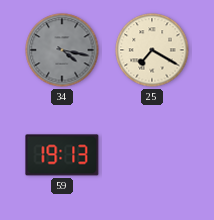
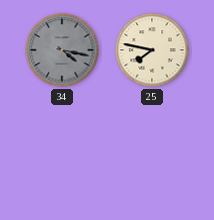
25: 7:20 -> 7:47
59: 19:13 -> none
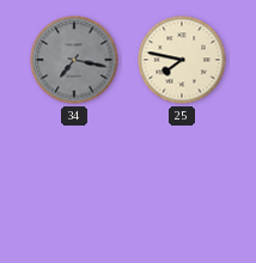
34: 4:17 -> 7:17
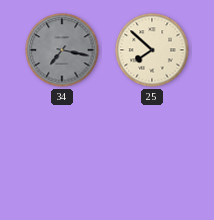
25: 7:47 -> 7:52
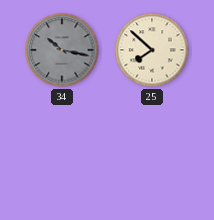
34: 7:17 -> 10:17
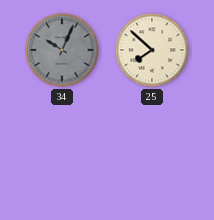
34: 10:17 -> 10:04
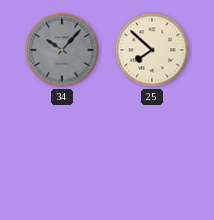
34: 10:04 -> 10:07
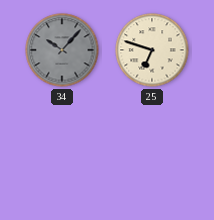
25: 7:52 -> 6:48
